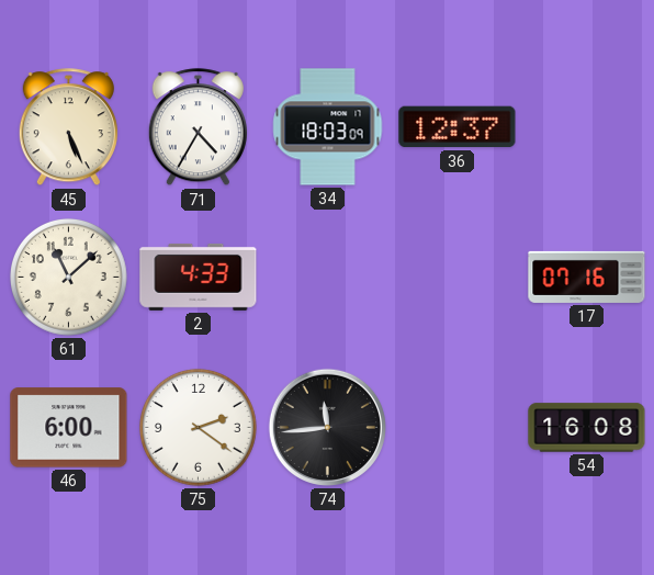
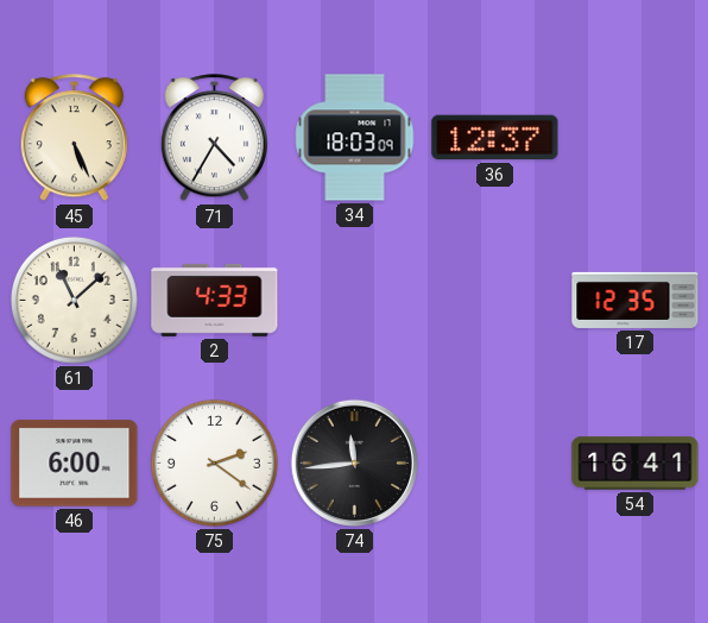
17: 07:16 -> 12:35
54: 16:08 -> 16:41
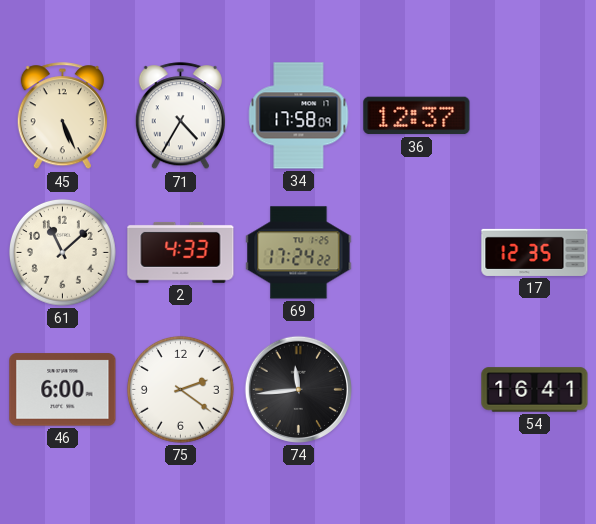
34: 18:03 -> 17:58
69: none -> 17:24
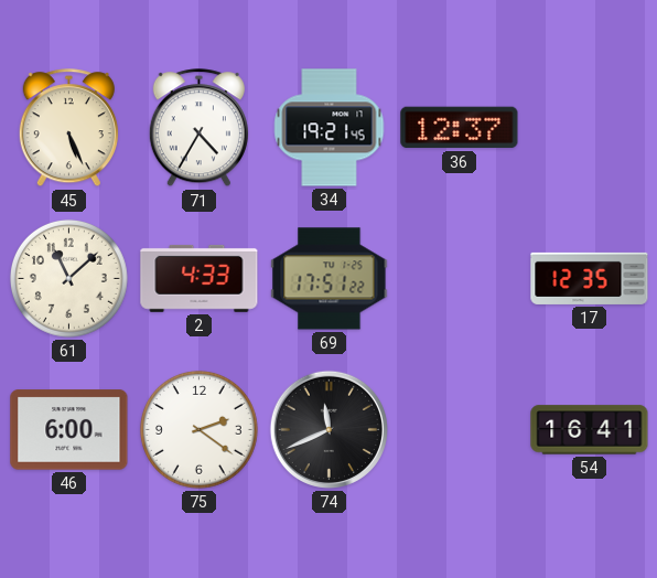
34: 17:58 -> 19:21
69: 17:24 -> 17:51
74: 11:44 -> 11:41
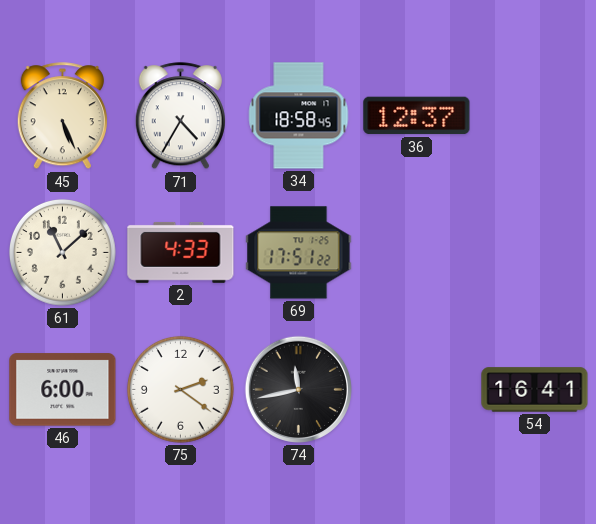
34: 19:21 -> 18:58
17: 12:35 -> none
74: 11:41 -> 11:43
